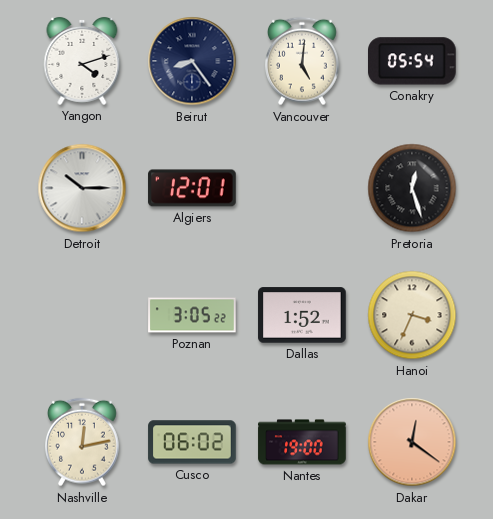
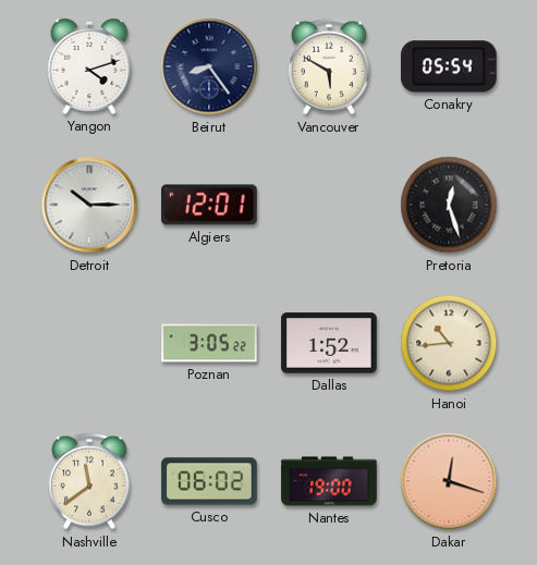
Vancouver: 5:01 -> 5:50
Hanoi: 3:34 -> 10:44
Nashville: 12:13 -> 11:39
Dakar: 12:21 -> 12:18
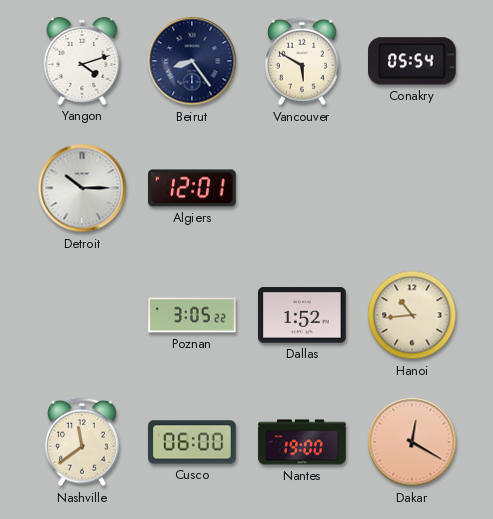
Pretoria: 12:27 -> none
Cusco: 06:02 -> 06:00
Dakar: 12:18 -> 12:20
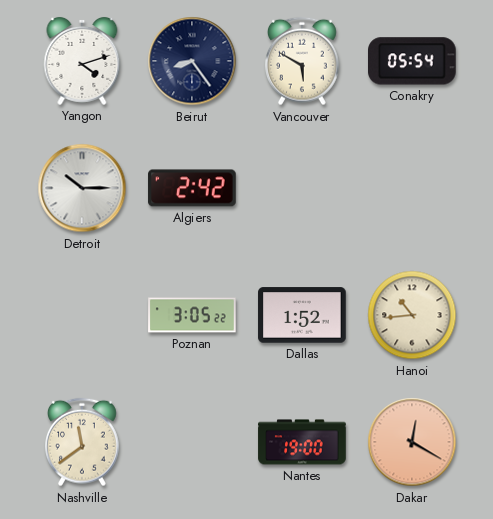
Algiers: 12:01 -> 2:42
Cusco: 06:00 -> none
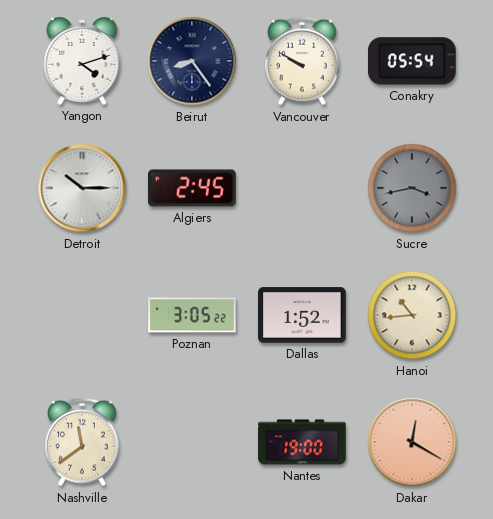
Vancouver: 5:50 -> 9:50
Algiers: 2:42 -> 2:45
Sucre: none -> 3:43
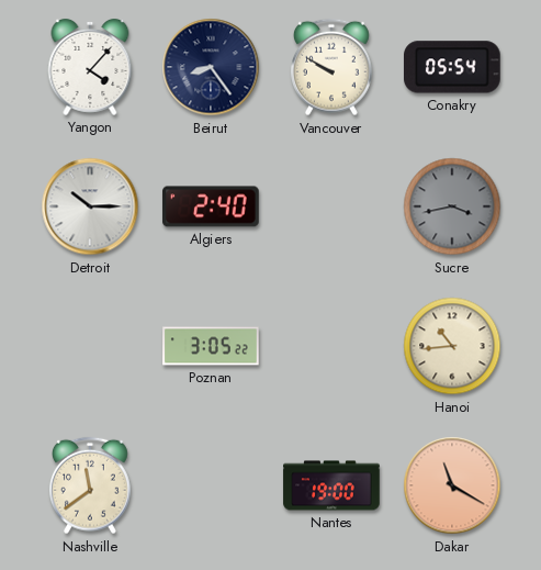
Yangon: 4:12 -> 4:07
Algiers: 2:45 -> 2:40
Dallas: 1:52 -> none
Dakar: 12:20 -> 11:20
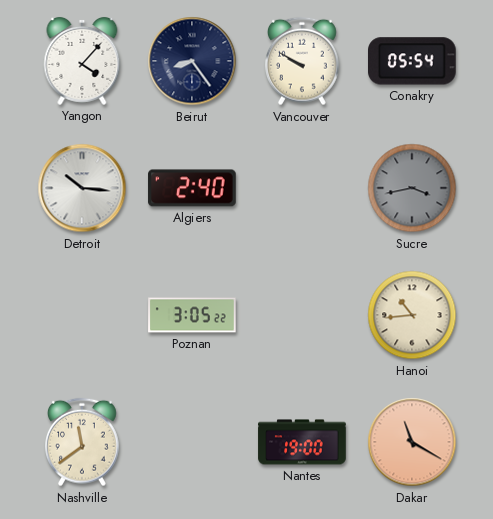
Detroit: 10:15 -> 10:16
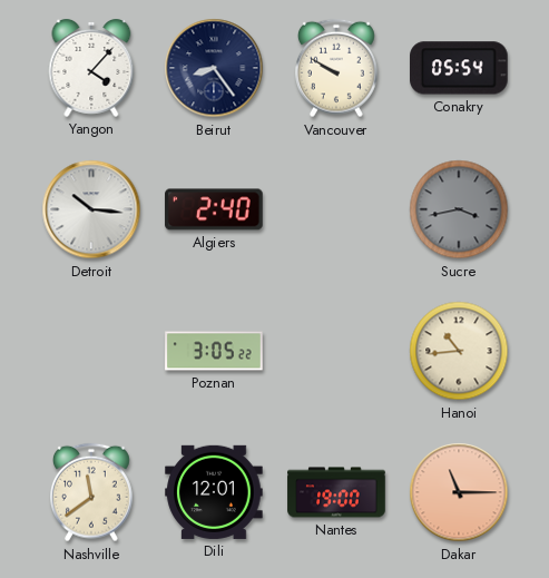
Dili: none -> 12:01
Dakar: 11:20 -> 11:15
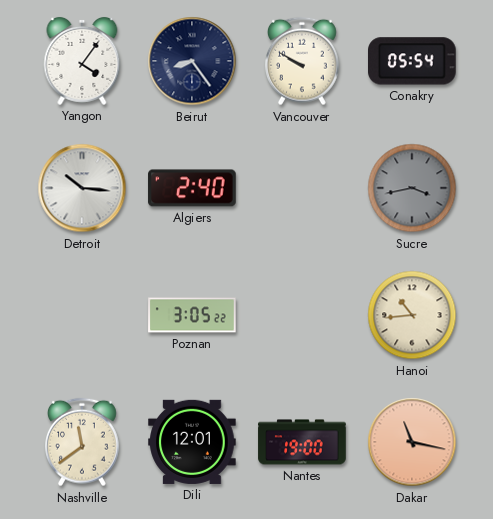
Yangon: 4:07 -> 4:06
Dakar: 11:15 -> 11:17
